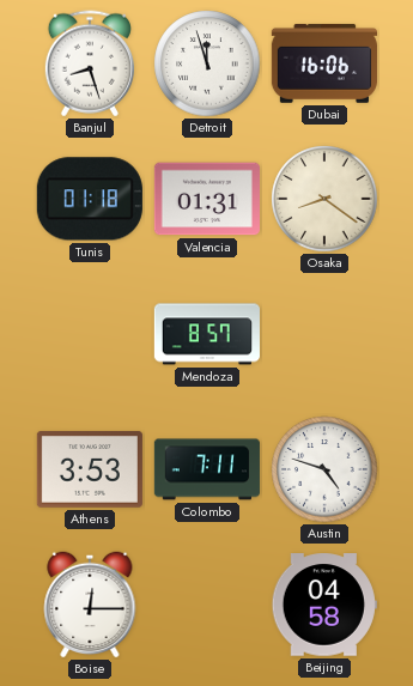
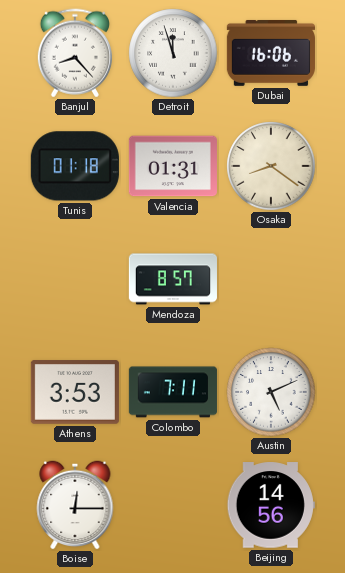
Banjul: 8:27 -> 8:23
Austin: 4:48 -> 5:11
Beijing: 04:58 -> 14:56
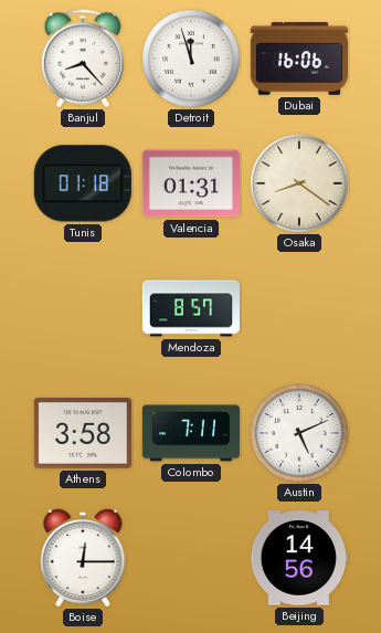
Athens: 3:53 -> 3:58
